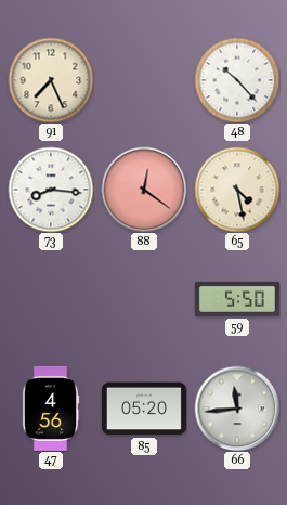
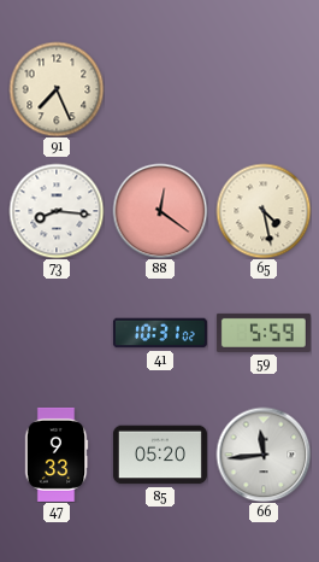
48: 10:23 -> none
41: none -> 10:31
59: 5:50 -> 5:59
47: 4:56 -> 9:33
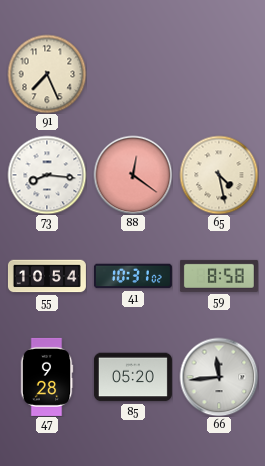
55: none -> 10:54
59: 5:59 -> 8:58
47: 9:33 -> 9:28
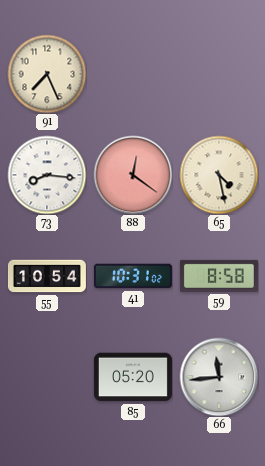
47: 9:28 -> none
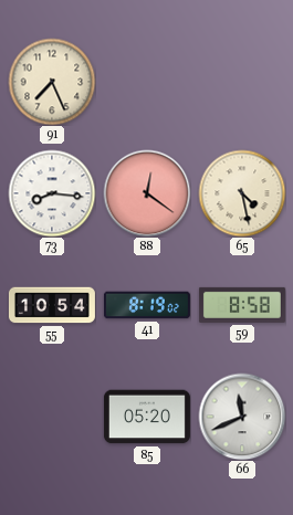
41: 10:31 -> 8:19
66: 11:44 -> 11:41
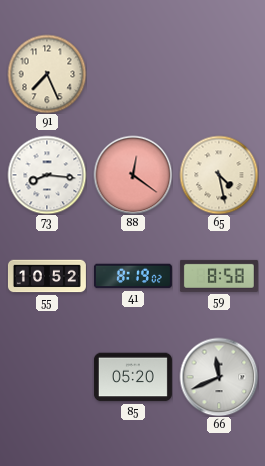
55: 10:54 -> 10:52
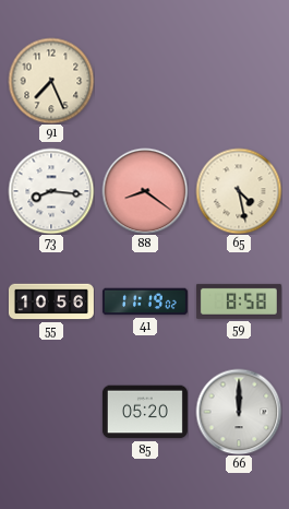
88: 12:21 -> 8:21
55: 10:52 -> 10:56
41: 8:19 -> 11:19
66: 11:41 -> 12:00
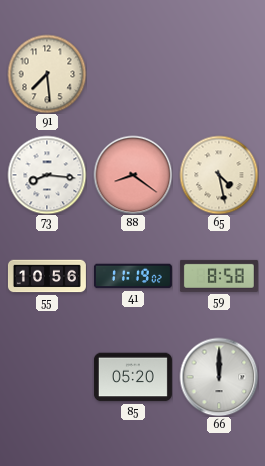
91: 7:26 -> 7:29
